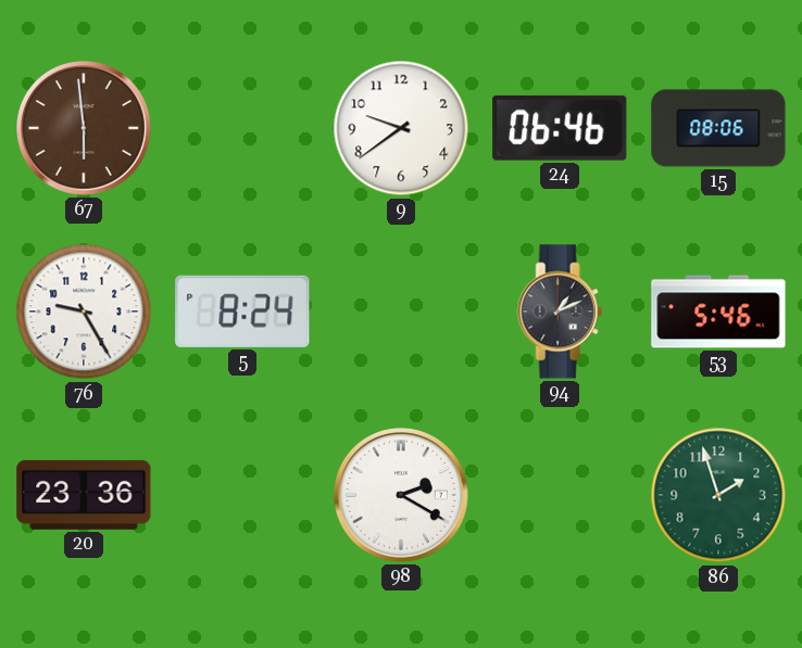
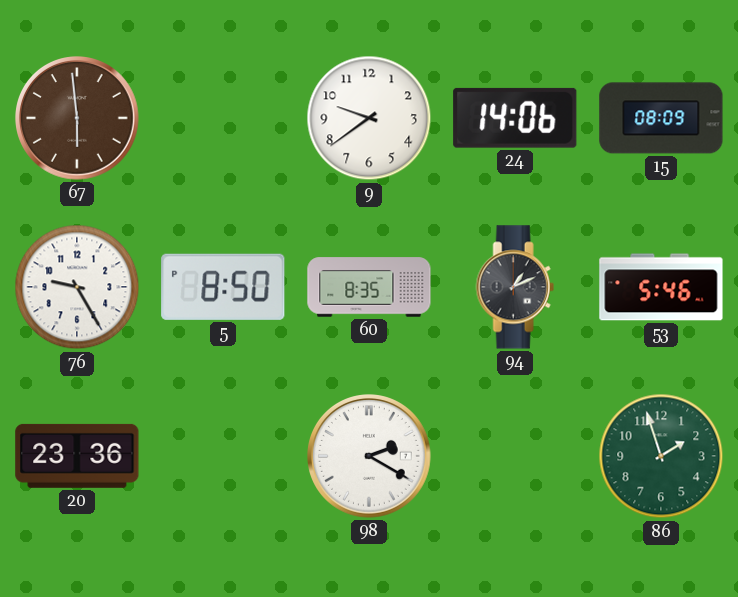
24: 06:46 -> 14:06
15: 08:06 -> 08:09
5: 8:24 -> 8:50
60: none -> 8:35
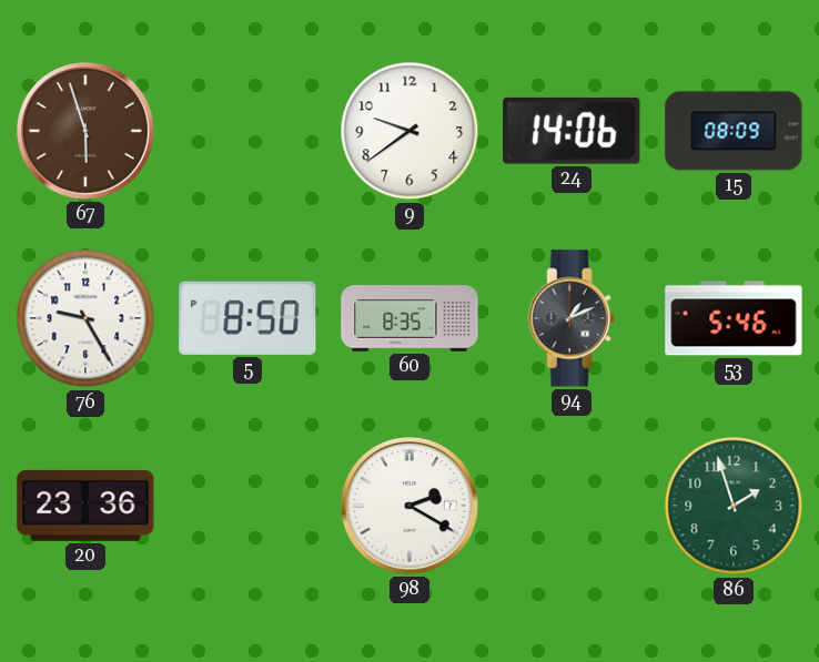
67: 5:59 -> 5:57
